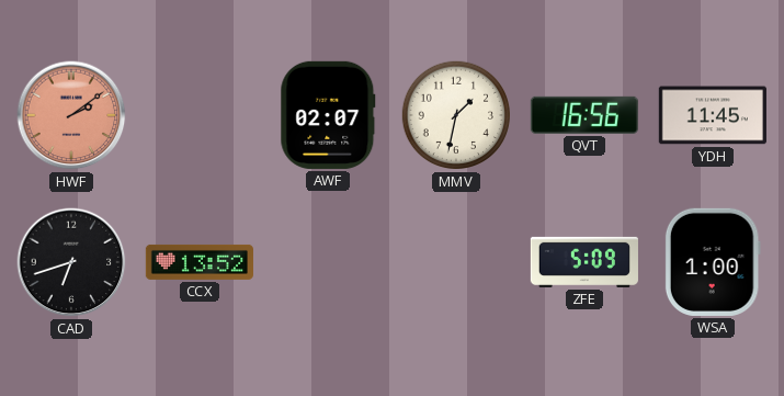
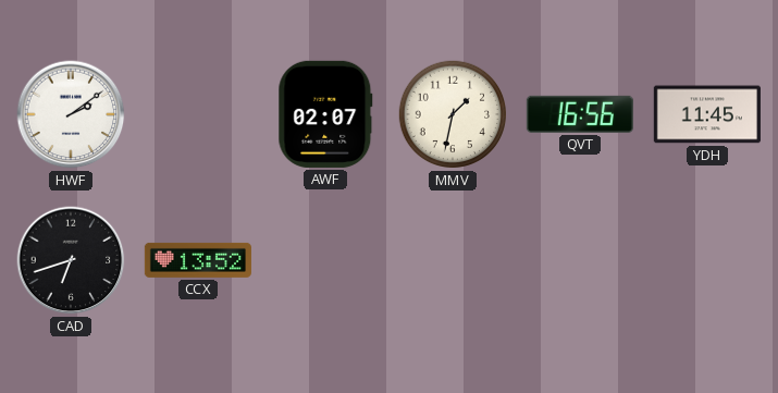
HWF dial: salmon -> white
ZFE: 5:09 -> none
WSA: 1:00 -> none
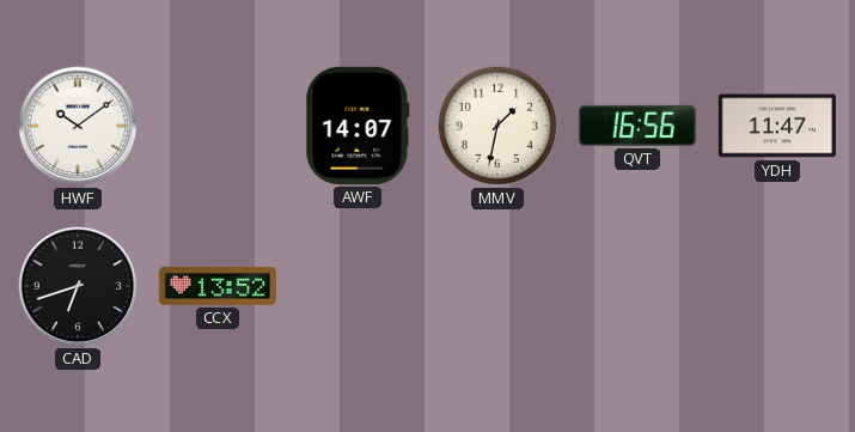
HWF: 2:09 -> 10:09
AWF: 02:07 -> 14:07
YDH: 11:45 -> 11:47
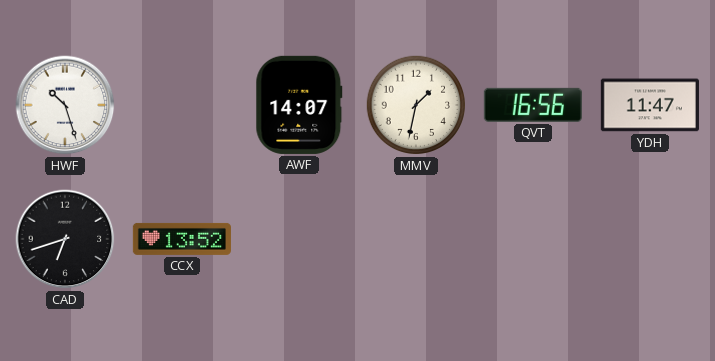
HWF: 10:09 -> 10:27
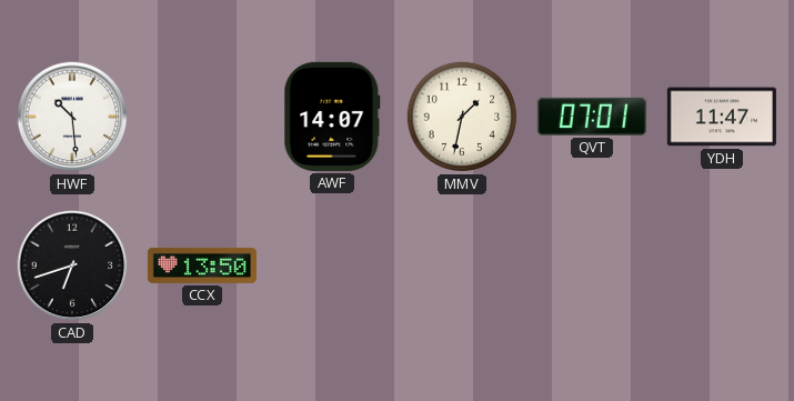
HWF: 10:27 -> 10:29
QVT: 16:56 -> 07:01
CCX: 13:52 -> 13:50
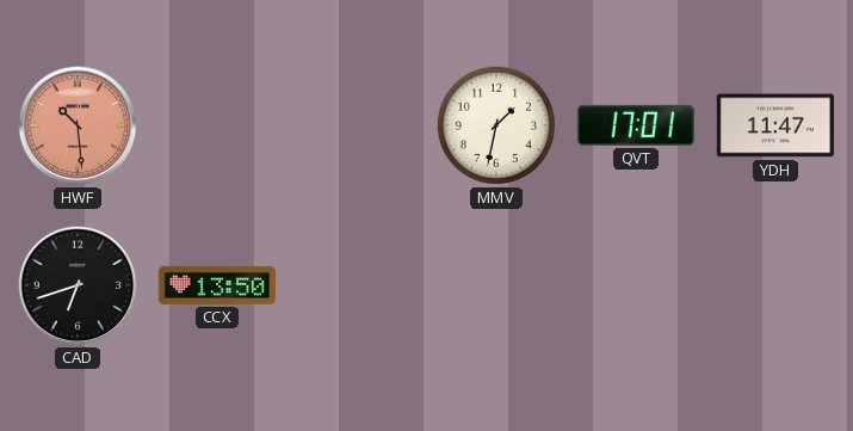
HWF dial: white -> salmon
AWF: 14:07 -> none
QVT: 07:01 -> 17:01
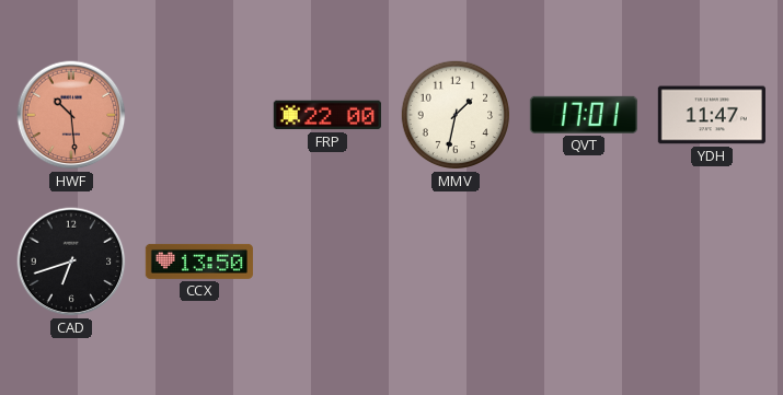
FRP: none -> 22:00
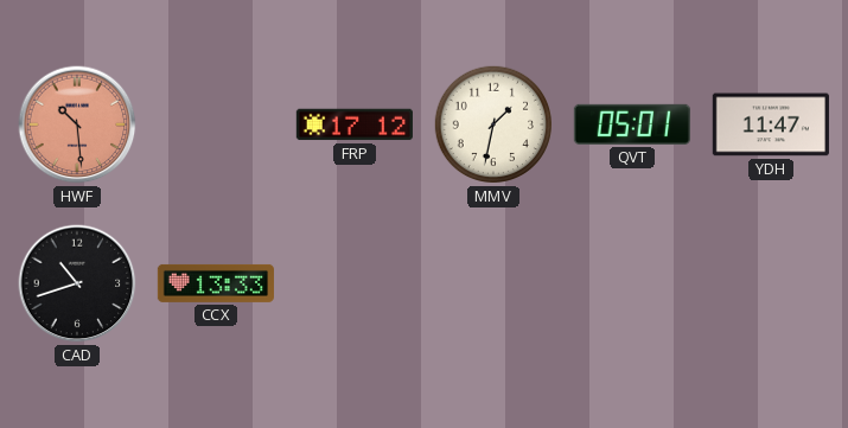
FRP: 22:00 -> 17:12
QVT: 17:01 -> 05:01
CAD: 6:42 -> 10:42
CCX: 13:50 -> 13:33
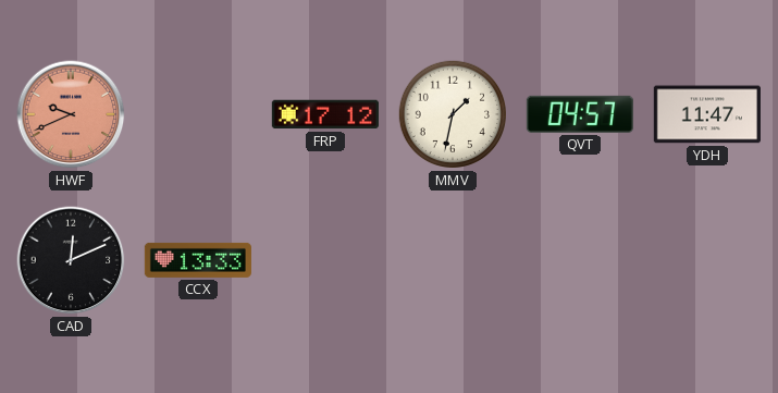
HWF: 10:29 -> 9:41
QVT: 05:01 -> 04:57
CAD: 10:42 -> 12:11
